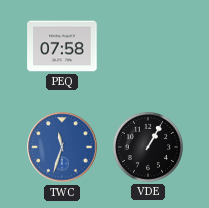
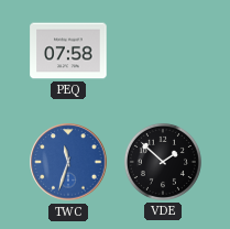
VDE: 1:05 -> 1:52
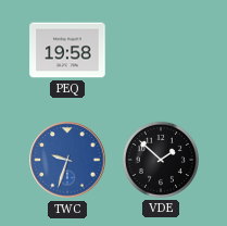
PEQ: 07:58 -> 19:58
TWC: 11:33 -> 9:33
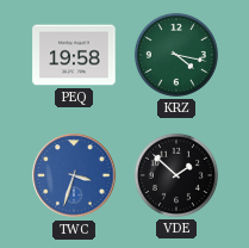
KRZ: none -> 4:17
TWC: 9:33 -> 3:33
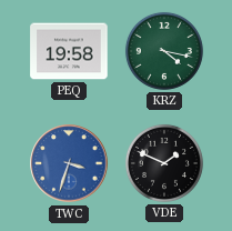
VDE: 1:52 -> 1:49
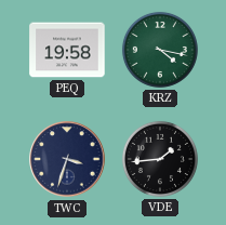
TWC dial: blue -> navy
VDE: 1:49 -> 1:44
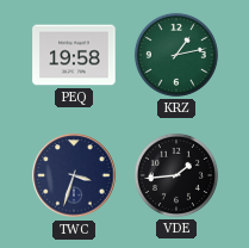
KRZ: 4:17 -> 1:13
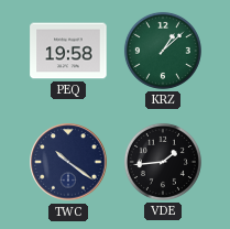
KRZ: 1:13 -> 1:08
TWC: 3:33 -> 10:21
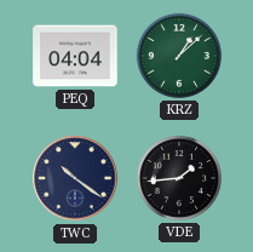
PEQ: 19:58 -> 04:04
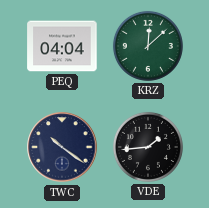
KRZ: 1:08 -> 12:08
